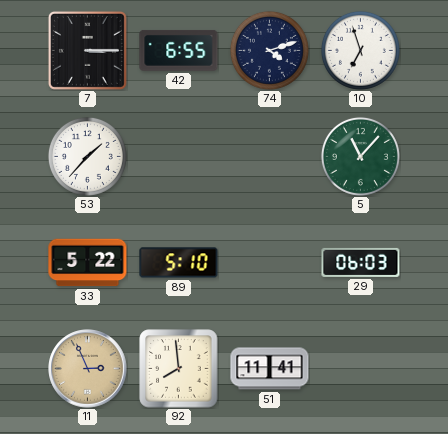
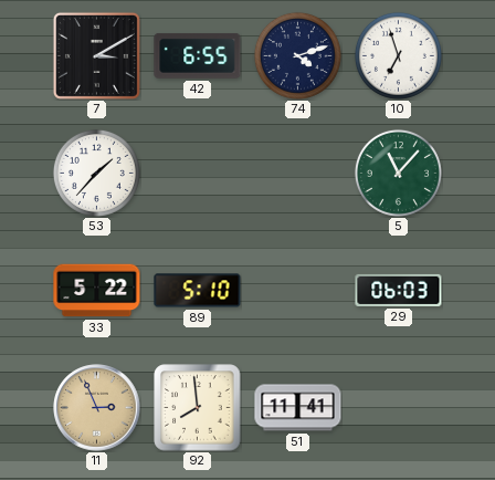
7: 3:15 -> 3:10
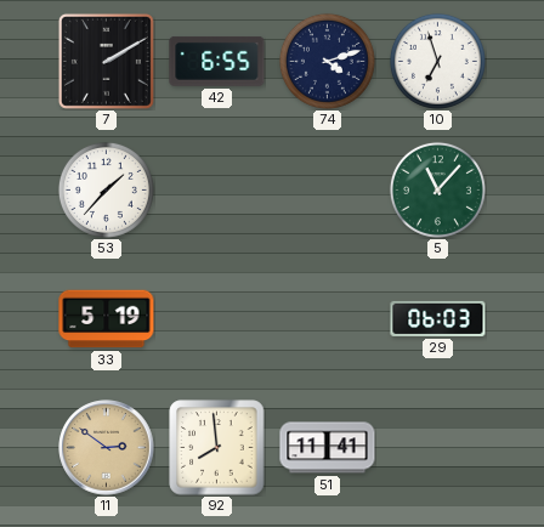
7: 3:10 -> 2:10
33: 5:22 -> 5:19
89: 5:10 -> none
11: 2:56 -> 2:51
